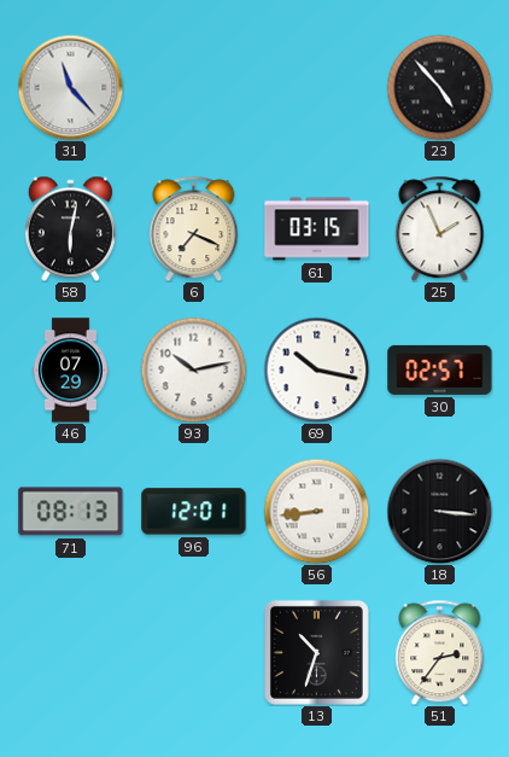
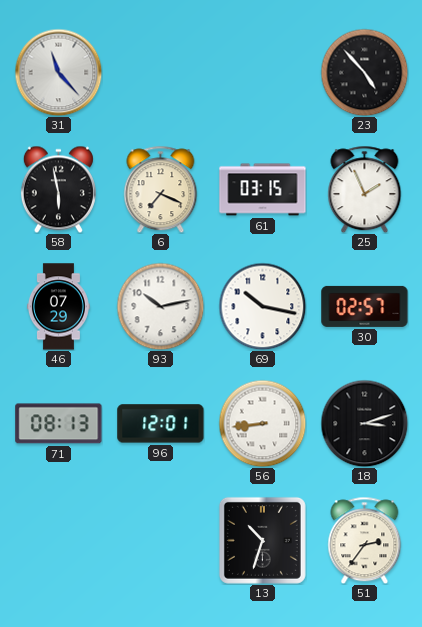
58: 6:02 -> 5:58
18: 3:16 -> 3:12
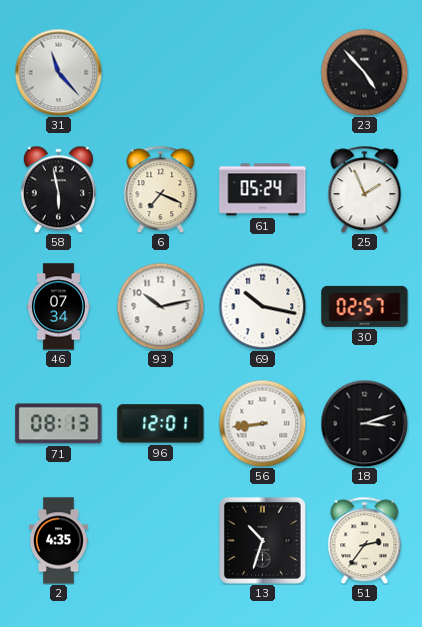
61: 03:15 -> 05:24
46: 07:29 -> 07:34
2: none -> 4:35
